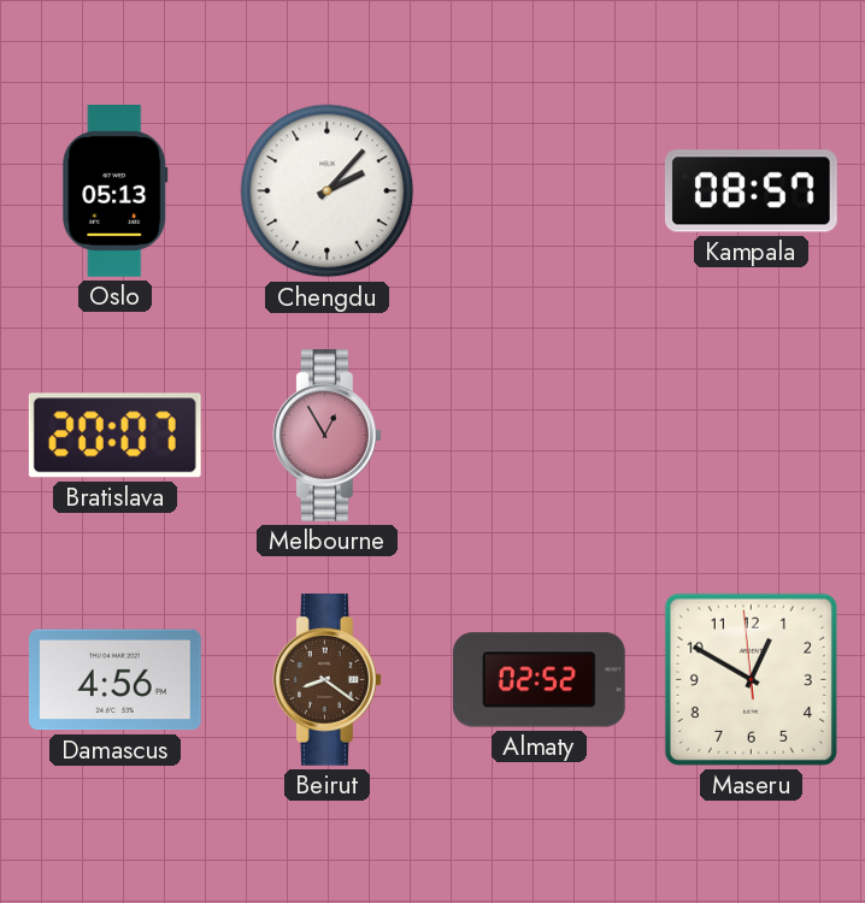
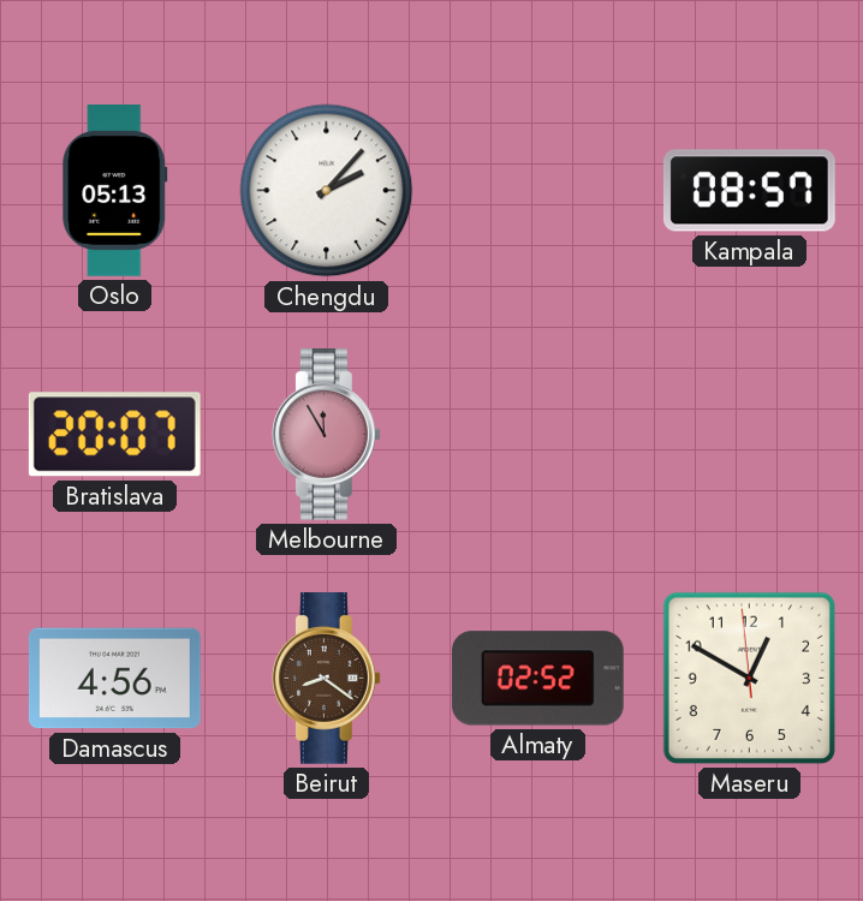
Melbourne: 12:55 -> 11:55
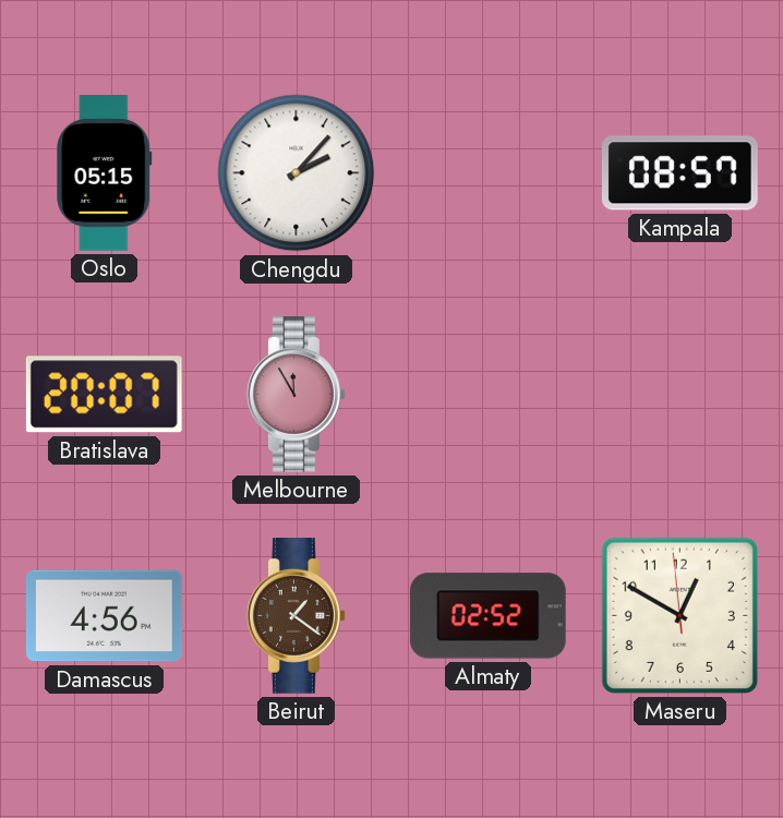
Oslo: 05:13 -> 05:15
Beirut: 8:21 -> 1:21
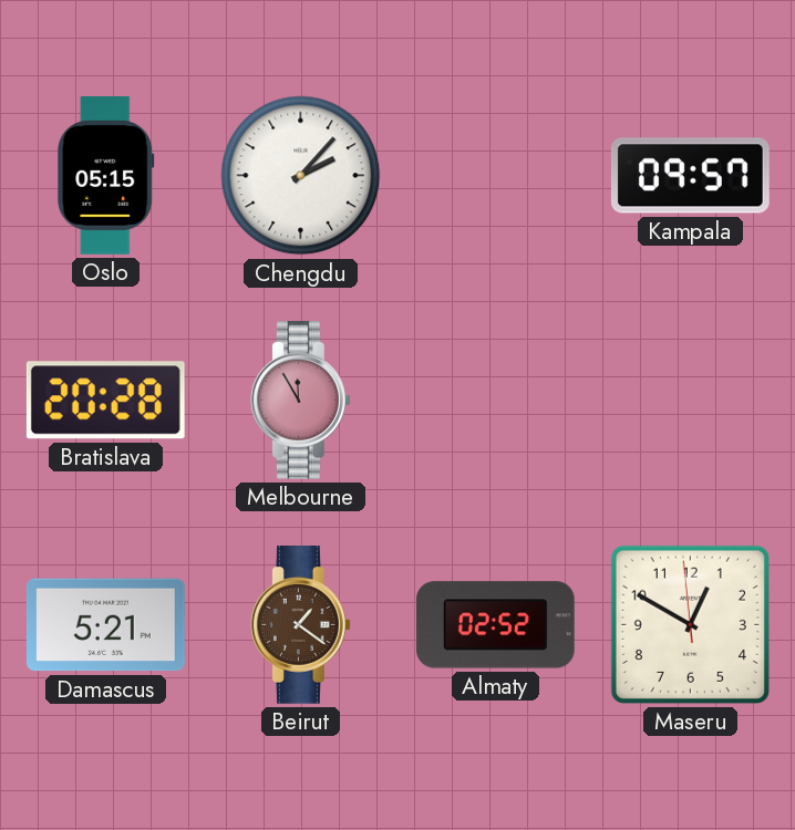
Kampala: 08:57 -> 09:57
Bratislava: 20:07 -> 20:28
Damascus: 4:56 -> 5:21
